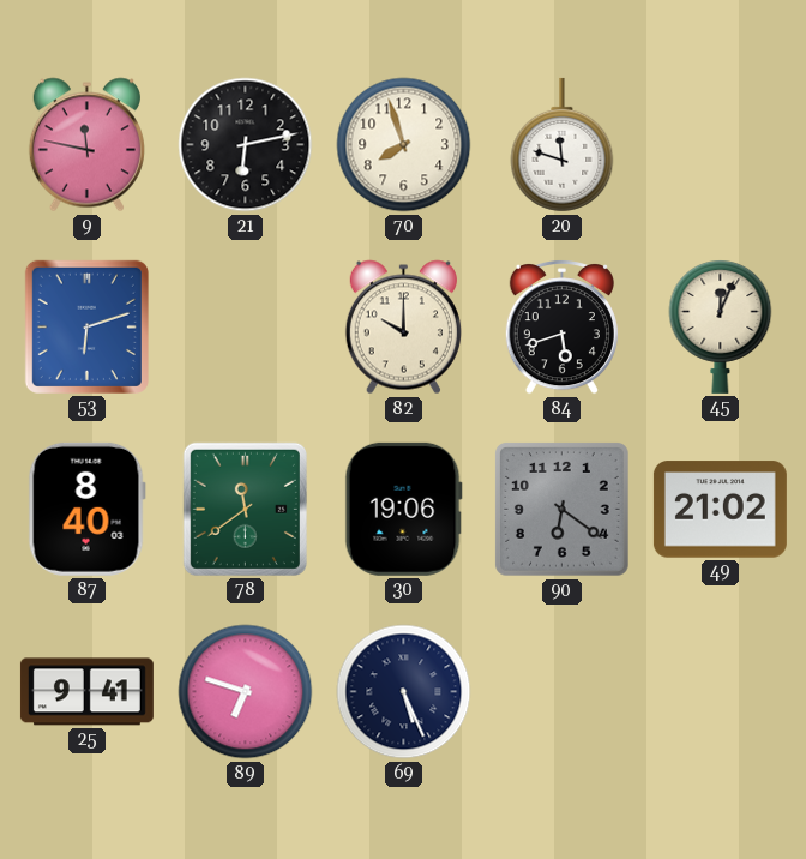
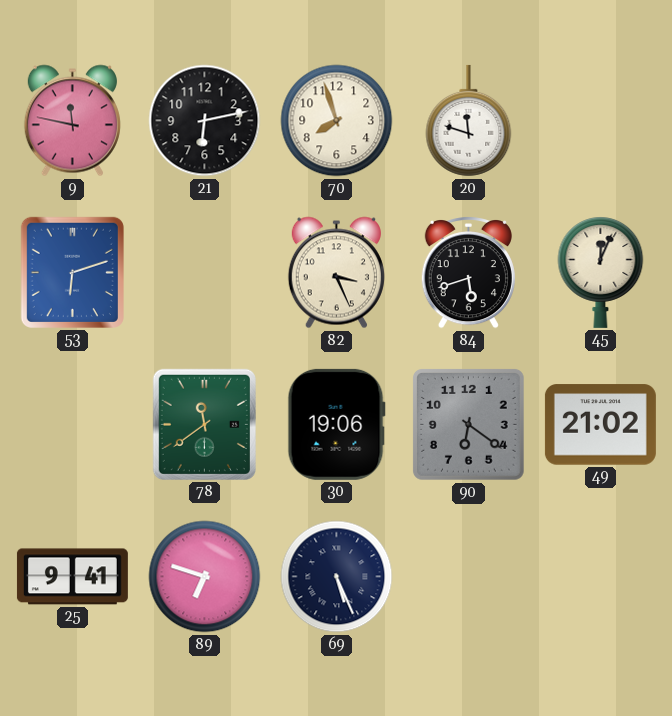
82: 10:00 -> 3:26
87: 8:40 -> none
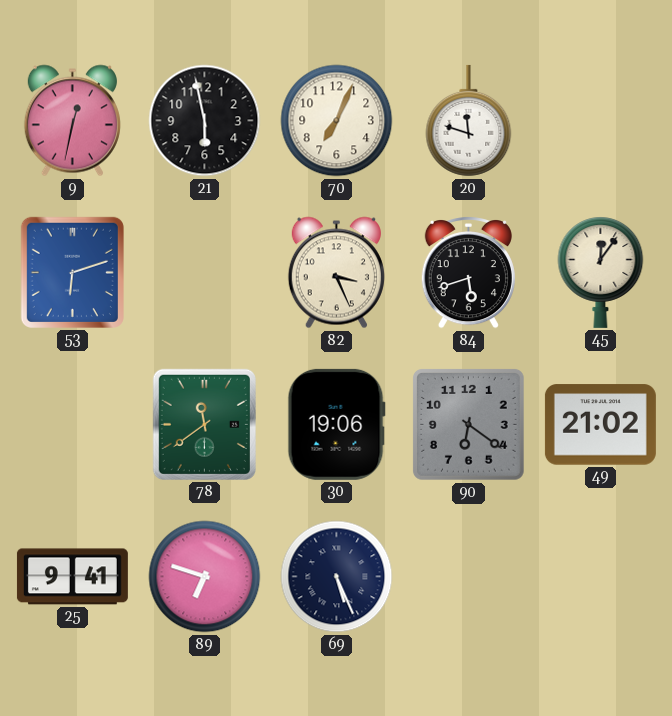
9: 11:47 -> 12:32
21: 6:13 -> 5:58
70: 7:57 -> 7:04
45: 12:04 -> 12:06
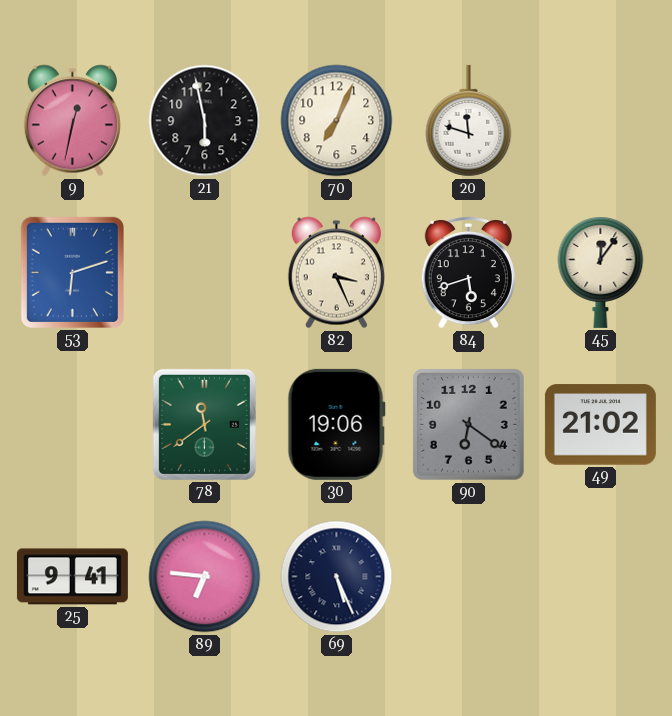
89: 6:48 -> 6:46
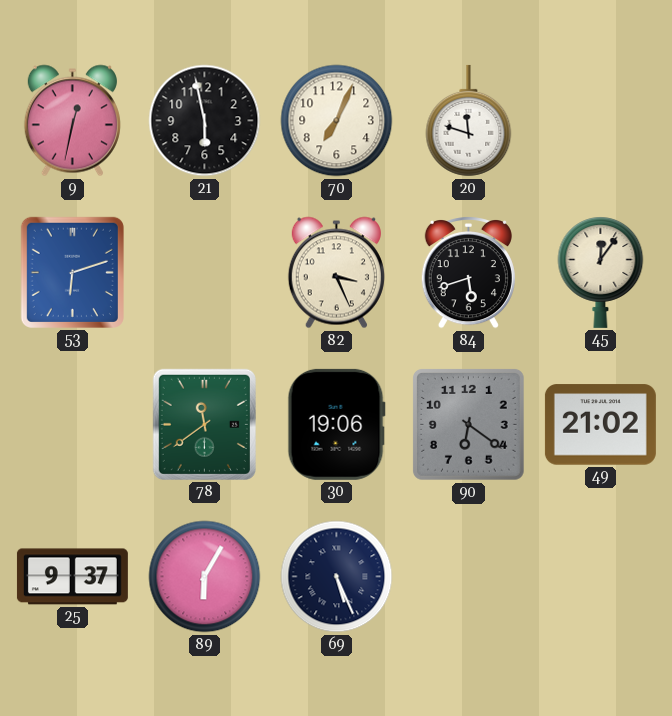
25: 9:41 -> 9:37
89: 6:46 -> 6:05
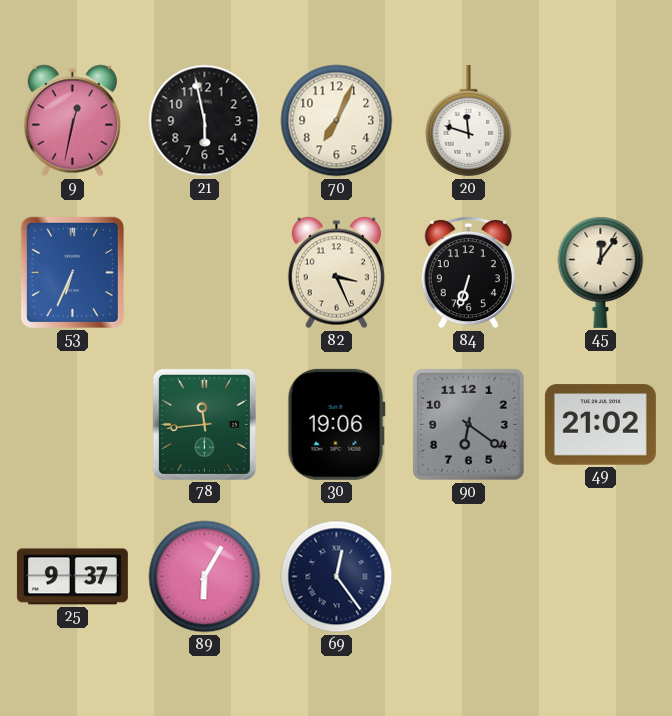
53: 6:12 -> 6:34
84: 5:42 -> 6:33
78: 11:39 -> 11:44
69: 5:26 -> 12:24
